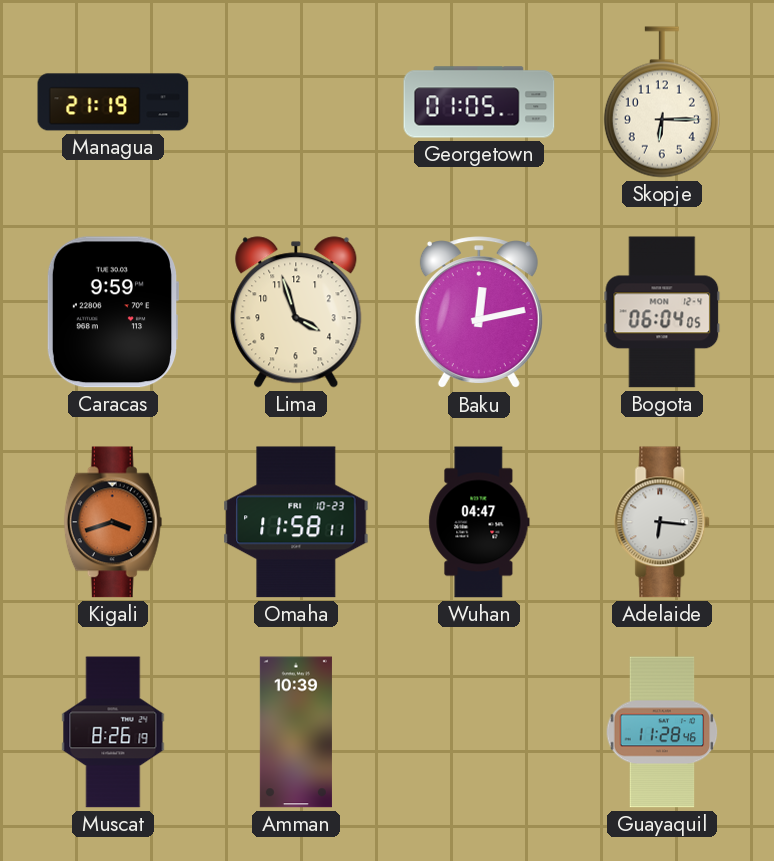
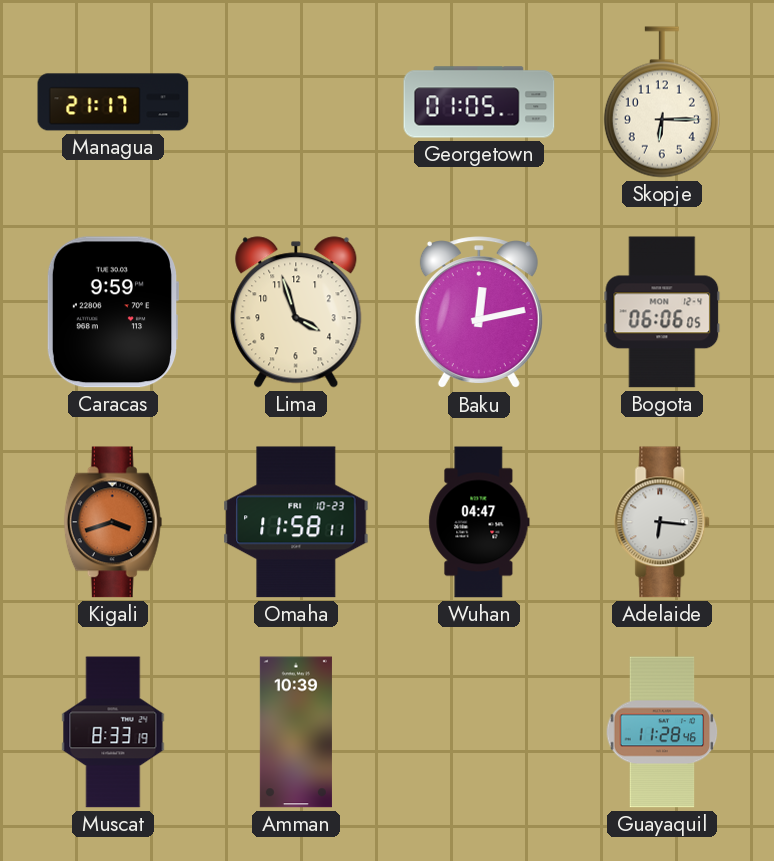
Managua: 21:19 -> 21:17
Bogota: 06:04 -> 06:06
Muscat: 8:26 -> 8:33
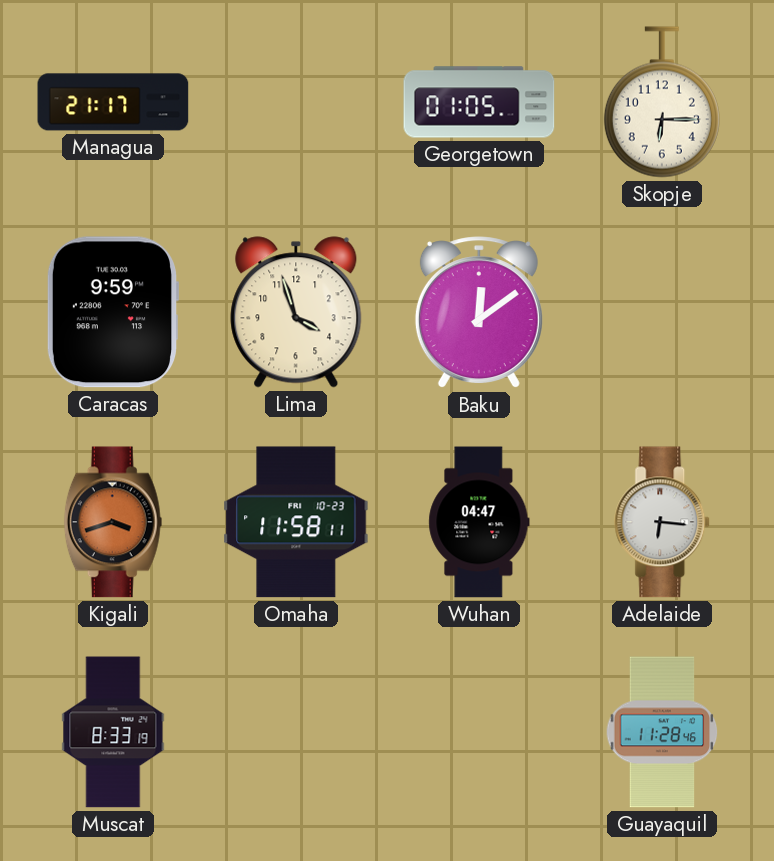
Baku: 12:13 -> 12:09
Bogota: 06:06 -> none
Amman: 10:39 -> none
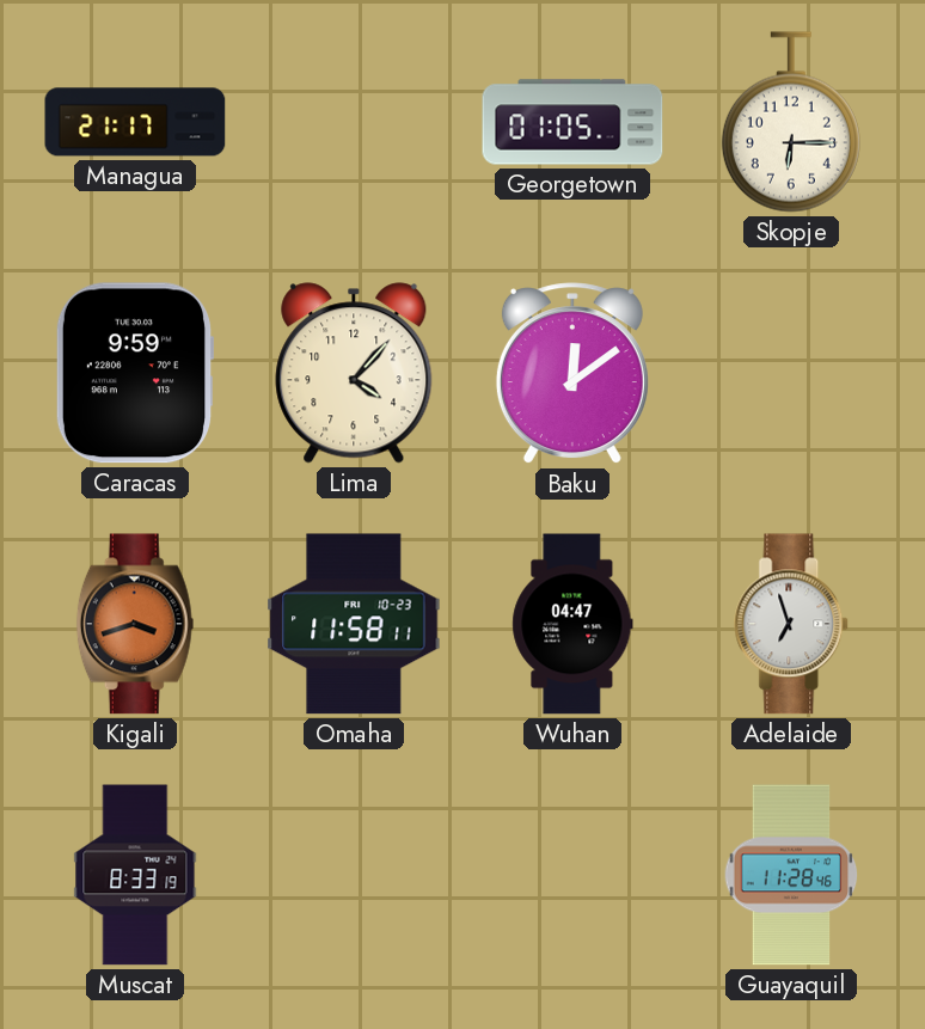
Lima: 3:57 -> 4:07
Adelaide: 6:16 -> 6:57
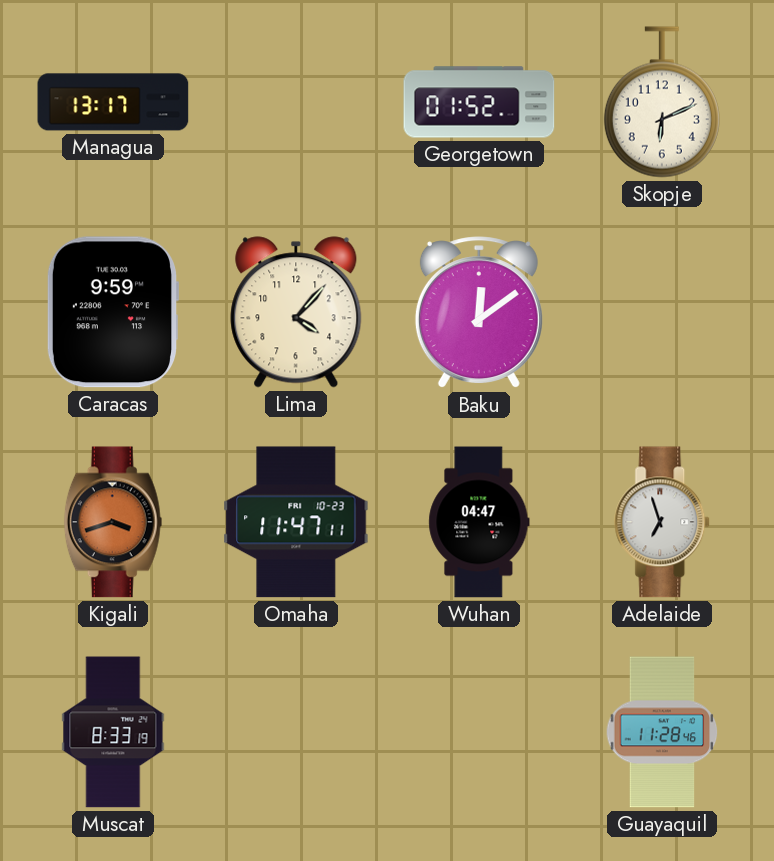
Managua: 21:17 -> 13:17
Georgetown: 01:05 -> 01:52
Skopje: 6:15 -> 6:11
Omaha: 11:58 -> 11:47
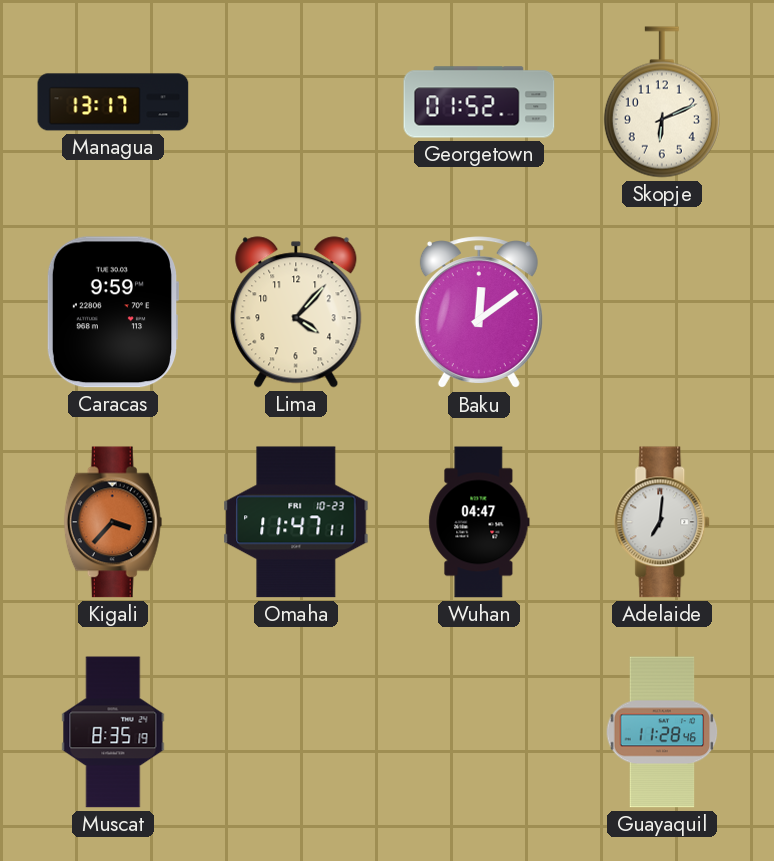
Kigali: 3:42 -> 3:37
Adelaide: 6:57 -> 7:01
Muscat: 8:33 -> 8:35
